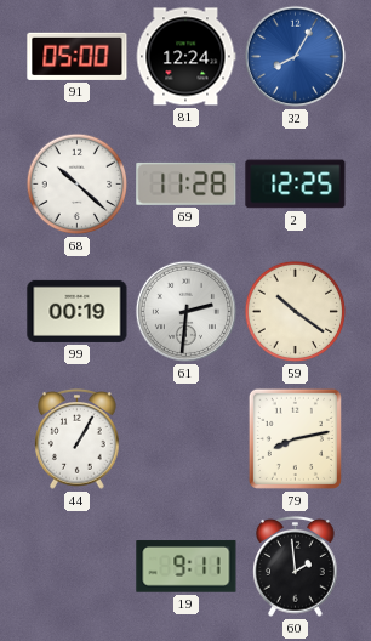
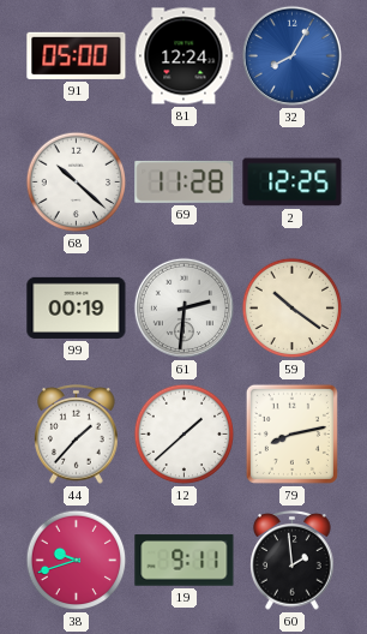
44: 1:05 -> 1:37
12: none -> 1:38
38: none -> 9:42
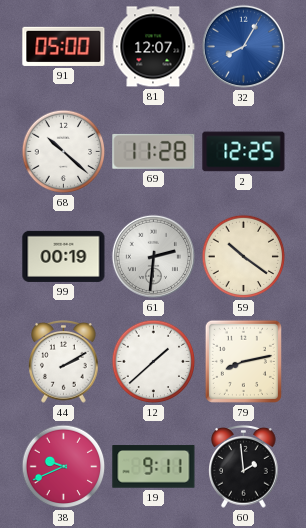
81: 12:24 -> 12:07
44: 1:37 -> 2:10
38: 9:42 -> 9:41
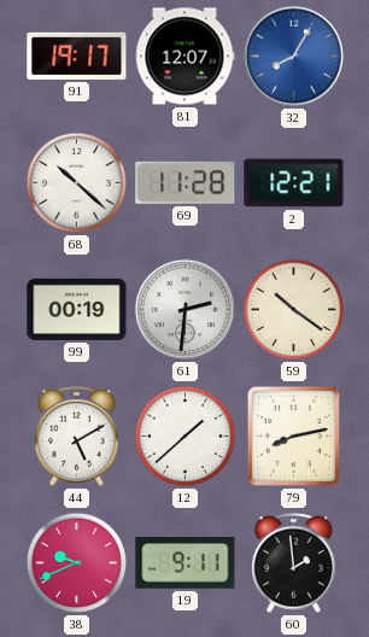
91: 05:00 -> 19:17
2: 12:25 -> 12:21
44: 2:10 -> 5:10
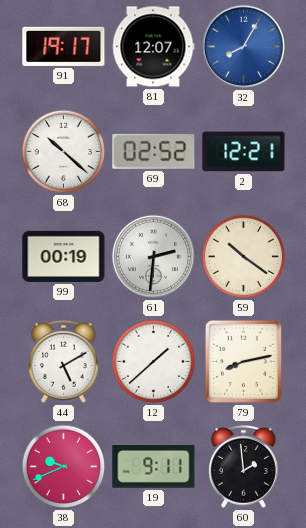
69: 11:28 -> 02:52
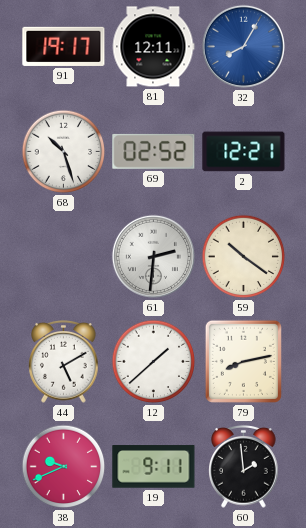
81: 12:07 -> 12:11
68: 10:22 -> 10:27
99: 00:19 -> none
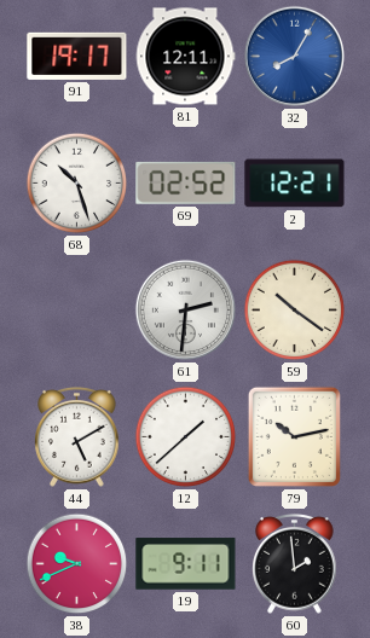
79: 8:13 -> 10:13
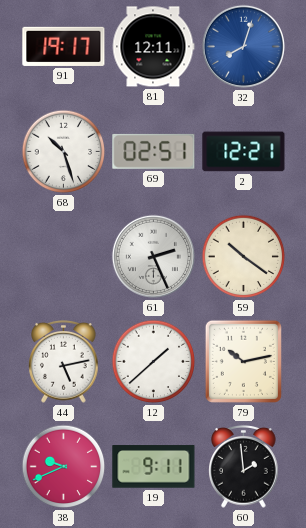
32: 8:05 -> 8:03
69: 02:52 -> 02:51
61: 2:31 -> 2:26
44: 5:10 -> 5:13
